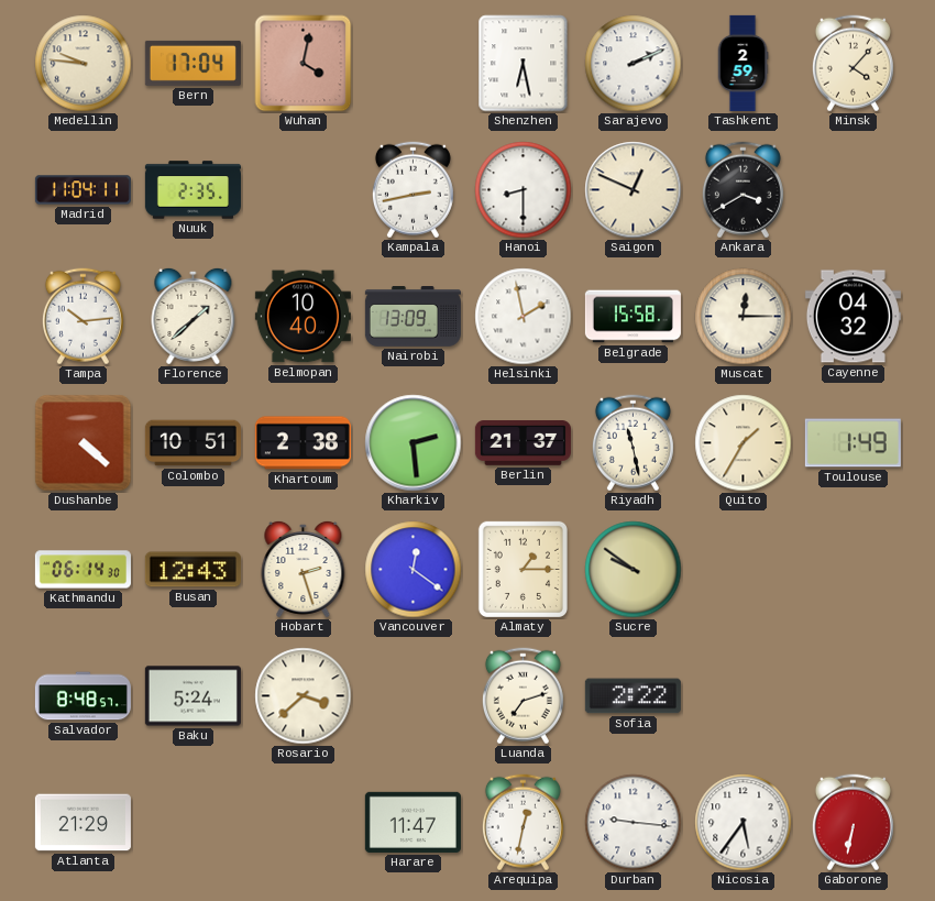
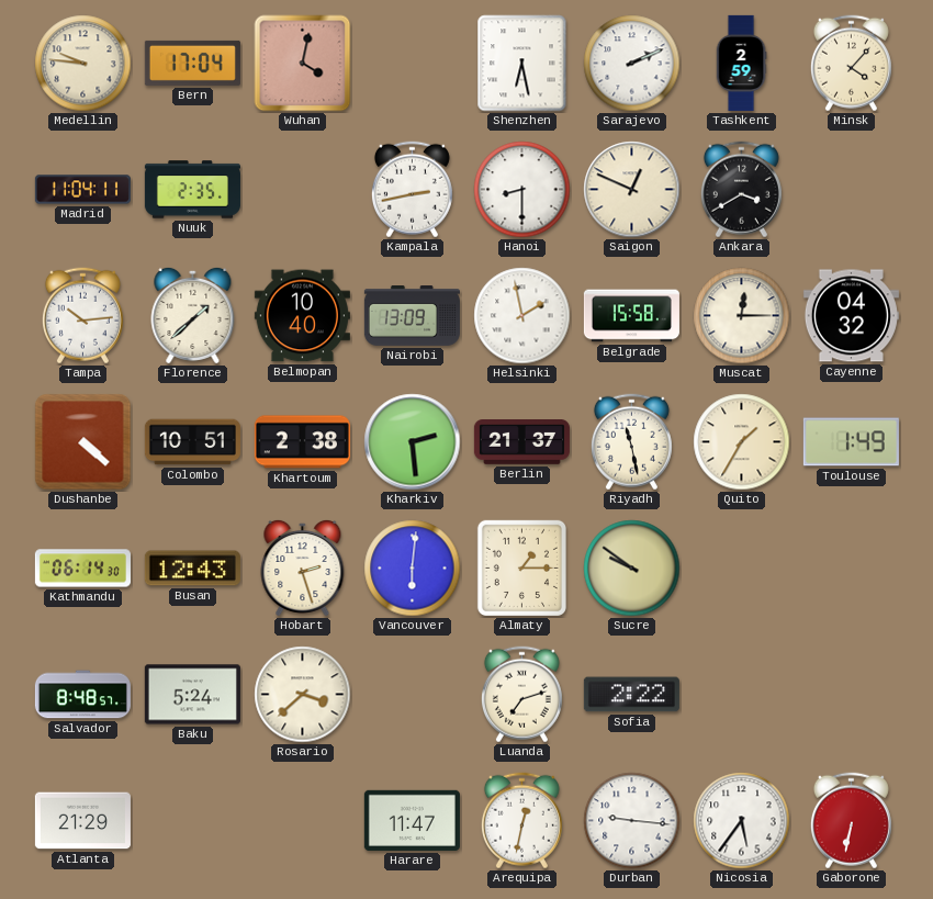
Vancouver: 12:21 -> 6:01
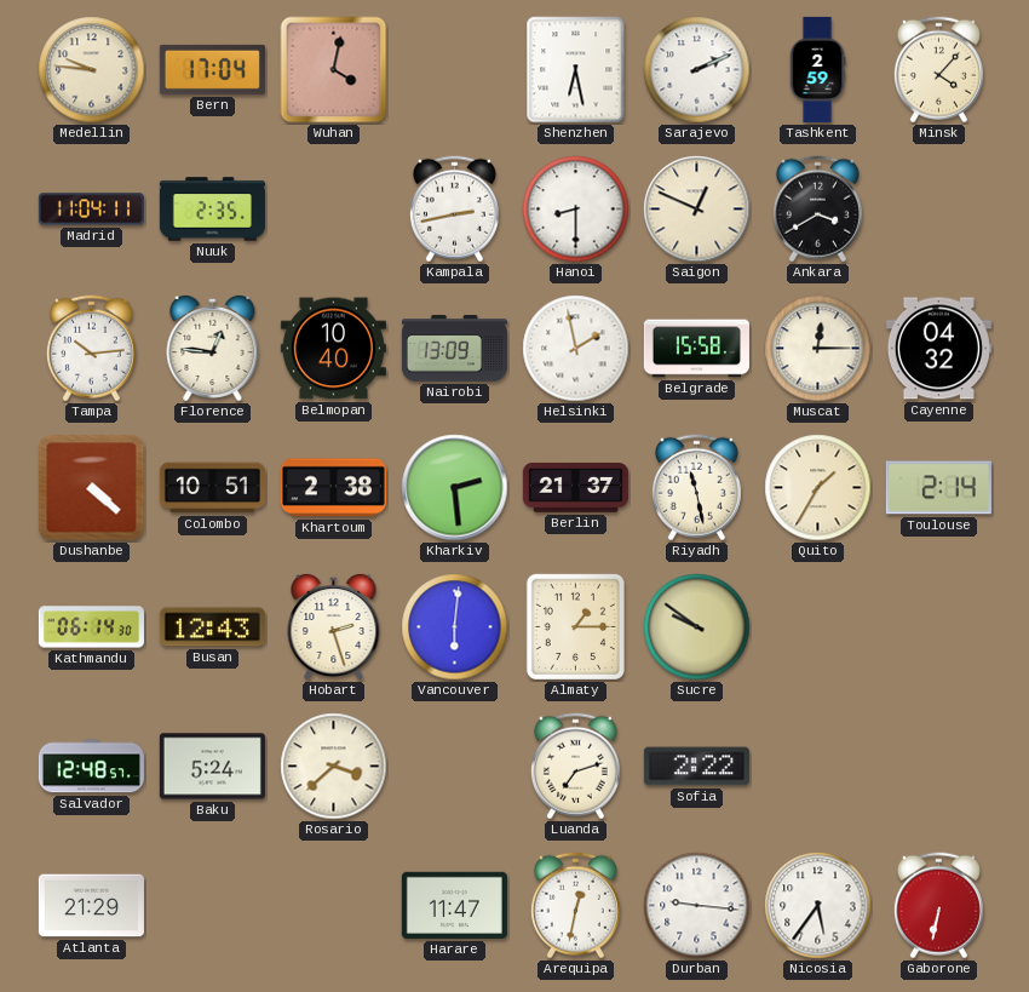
Florence: 1:38 -> 12:46
Toulouse: 1:49 -> 2:14
Salvador: 8:48 -> 12:48
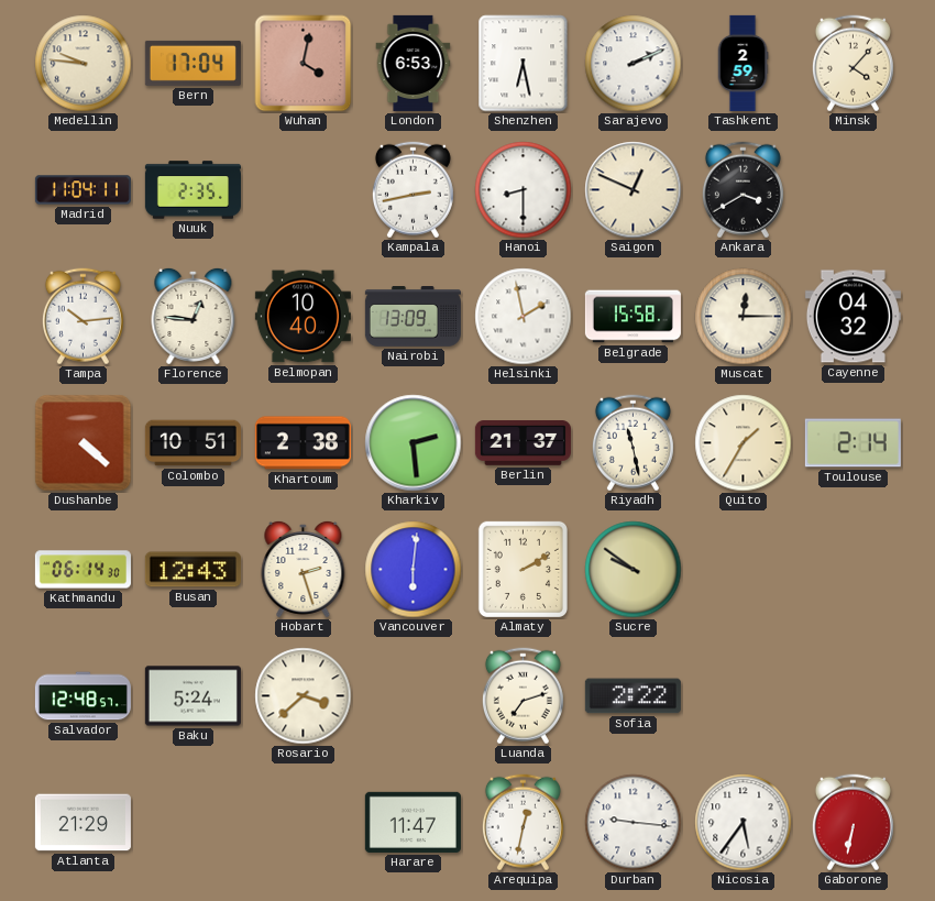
London: none -> 6:53
Almaty: 1:15 -> 2:10
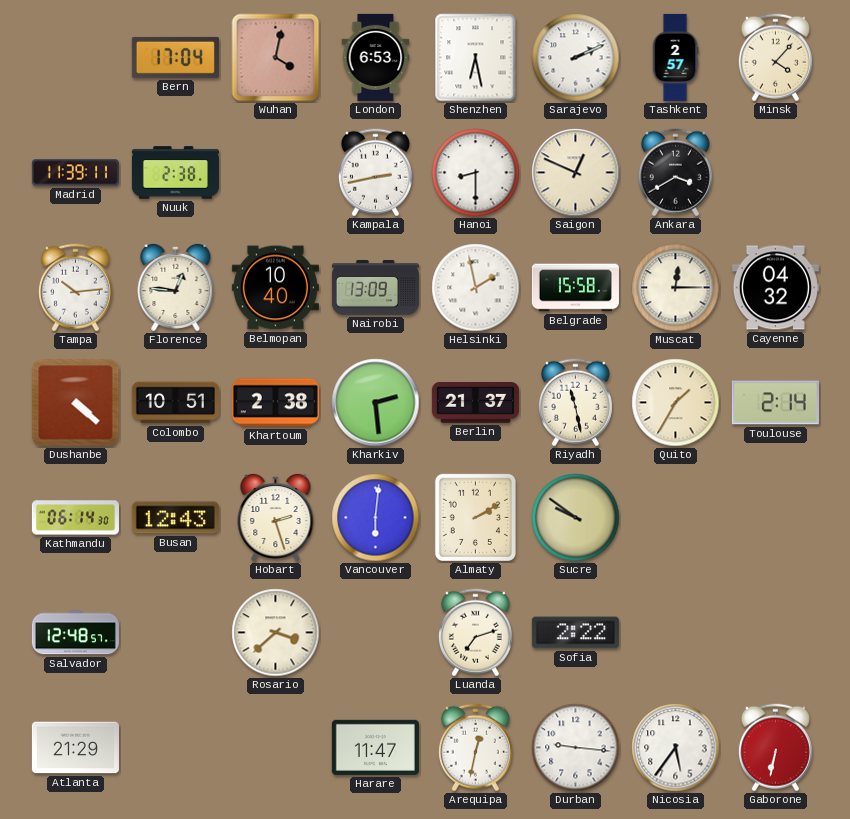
Medellin: 9:46 -> none
Tashkent: 2:59 -> 2:57
Madrid: 11:04 -> 11:39
Nuuk: 2:35 -> 2:38
Baku: 5:24 -> none
